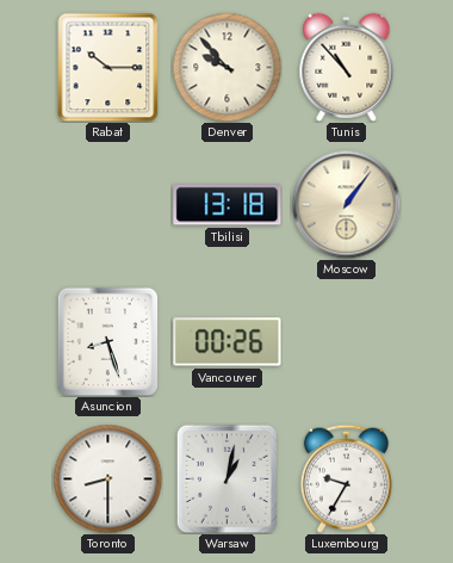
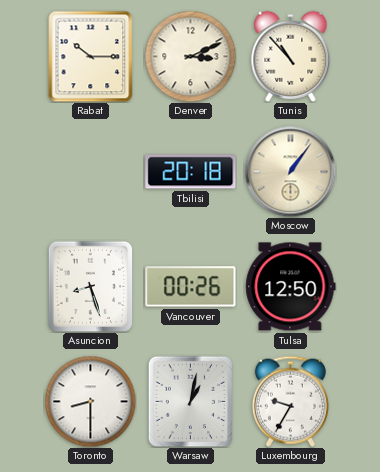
Denver: 9:53 -> 3:11
Tbilisi: 13:18 -> 20:18
Tulsa: none -> 12:50
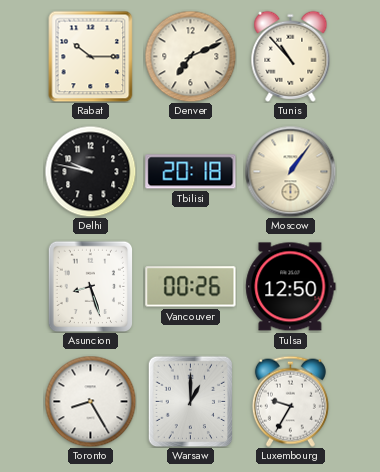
Denver: 3:11 -> 7:11
Delhi: none -> 9:47
Toronto: 8:30 -> 8:25
Warsaw: 1:02 -> 1:00
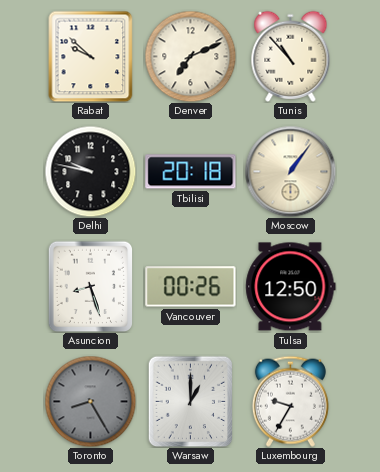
Rabat: 10:15 -> 9:52
Toronto dial: white -> grey
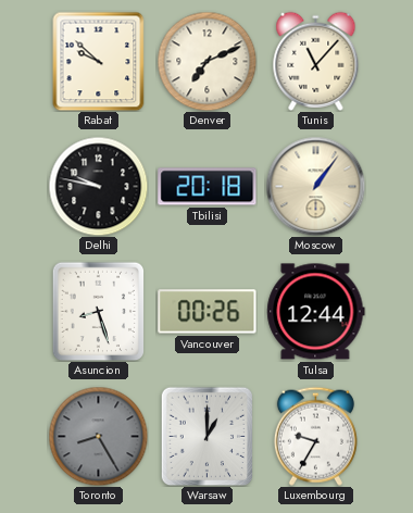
Tunis: 10:53 -> 11:07
Tulsa: 12:50 -> 12:44
